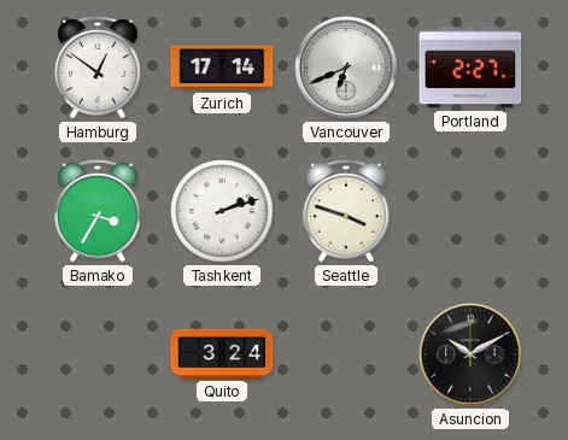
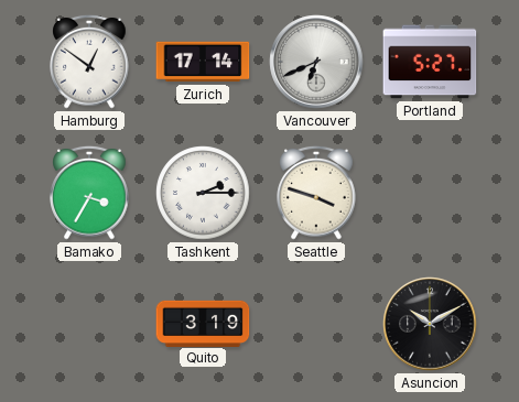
Portland: 2:27 -> 5:27
Tashkent: 2:12 -> 2:15
Quito: 3:24 -> 3:19
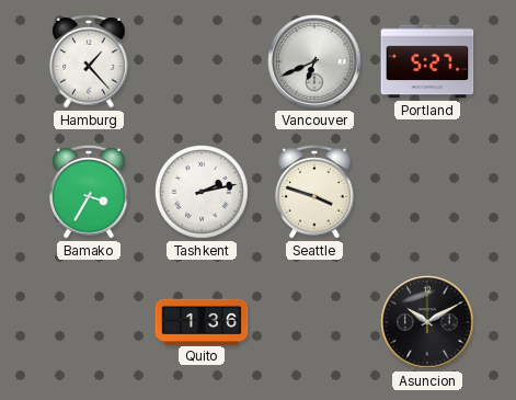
Hamburg: 12:51 -> 1:23
Zurich: 17:14 -> none
Tashkent: 2:15 -> 2:13
Quito: 3:19 -> 1:36
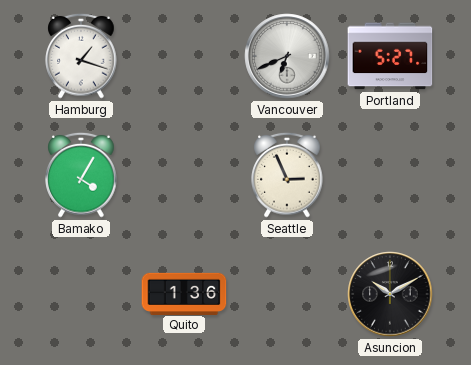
Hamburg: 1:23 -> 1:18
Bamako: 3:35 -> 4:05
Tashkent: 2:13 -> none
Seattle: 3:48 -> 2:56
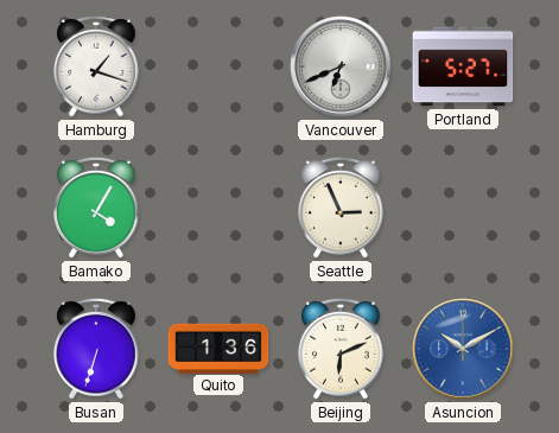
Busan: none -> 6:33
Beijing: none -> 6:11
Asuncion dial: black -> blue
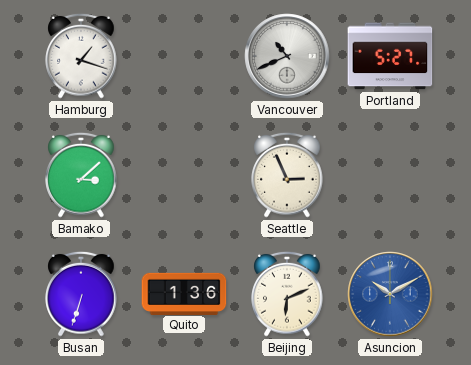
Vancouver: 6:41 -> 10:41
Bamako: 4:05 -> 3:08
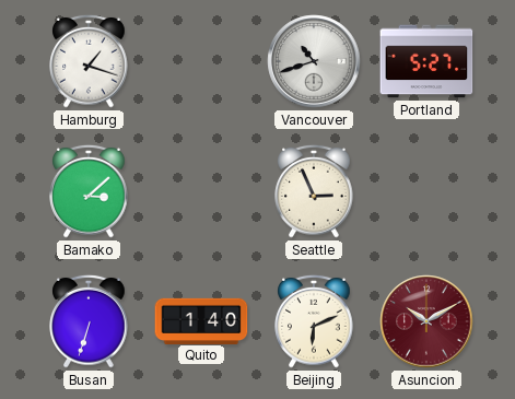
Vancouver: 10:41 -> 10:42
Quito: 1:36 -> 1:40
Asuncion dial: blue -> burgundy
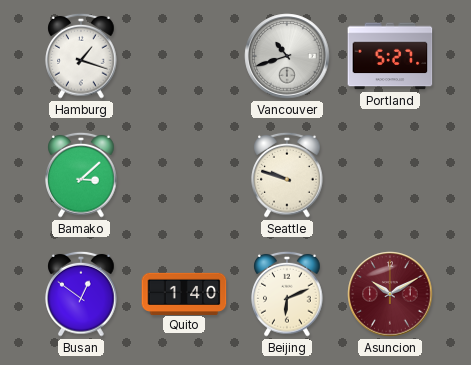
Seattle: 2:56 -> 9:48
Busan: 6:33 -> 12:51
